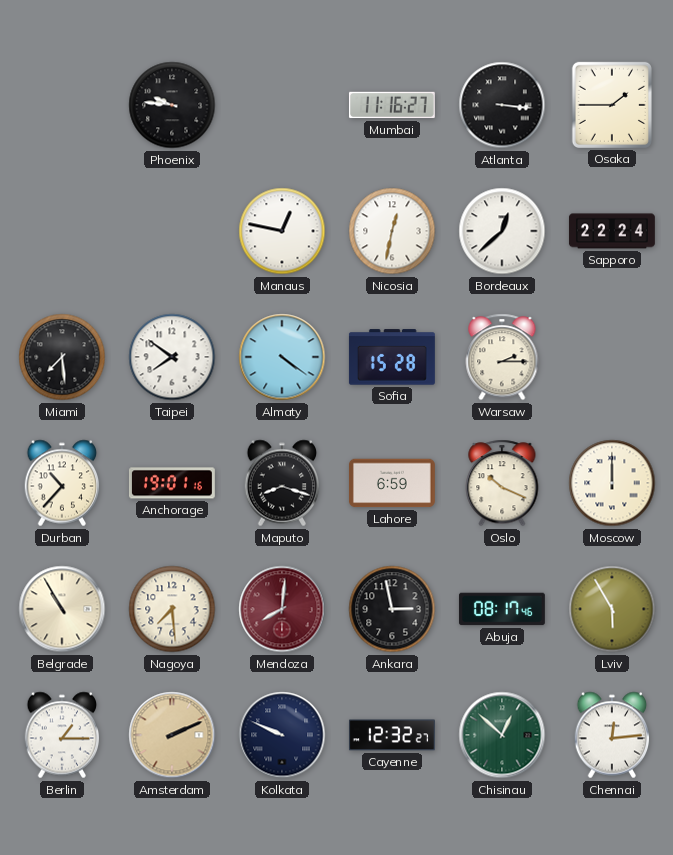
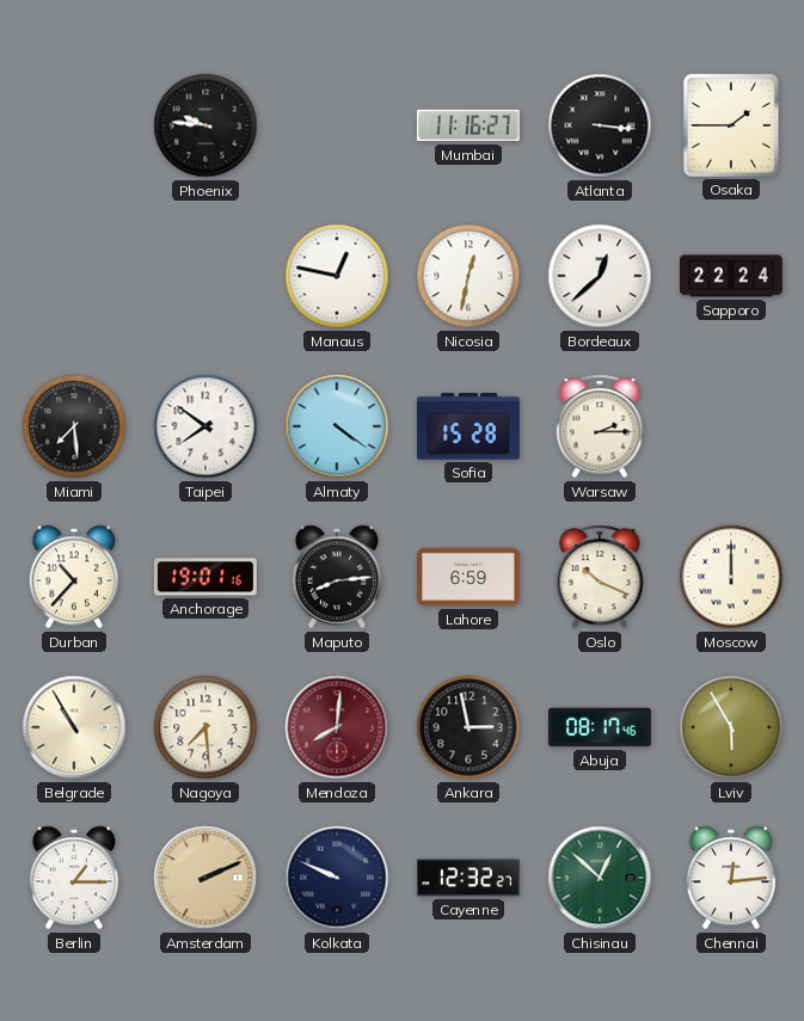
Maputo: 8:18 -> 8:14
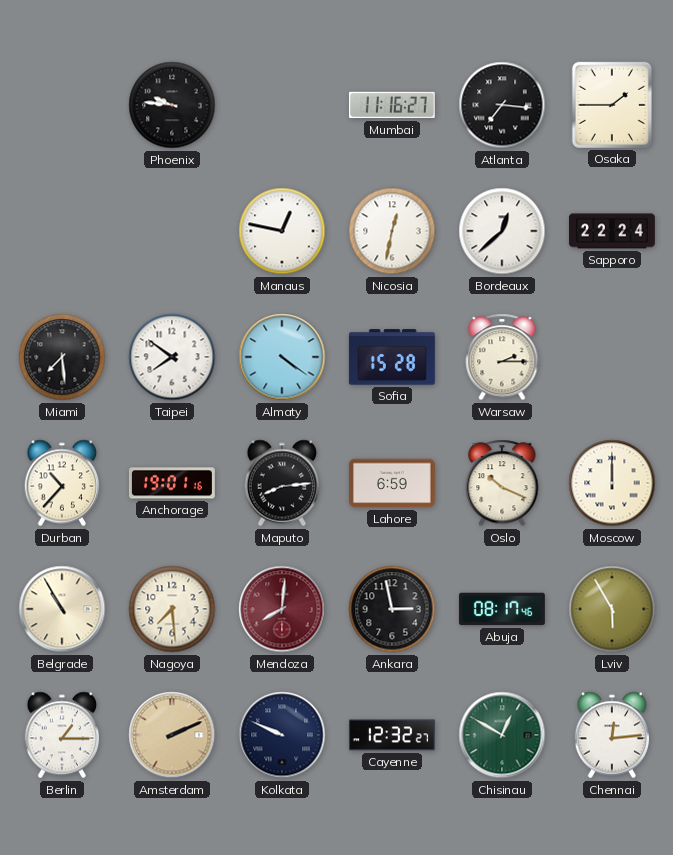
Atlanta: 3:16 -> 7:16
Chisinau: 12:52 -> 12:50
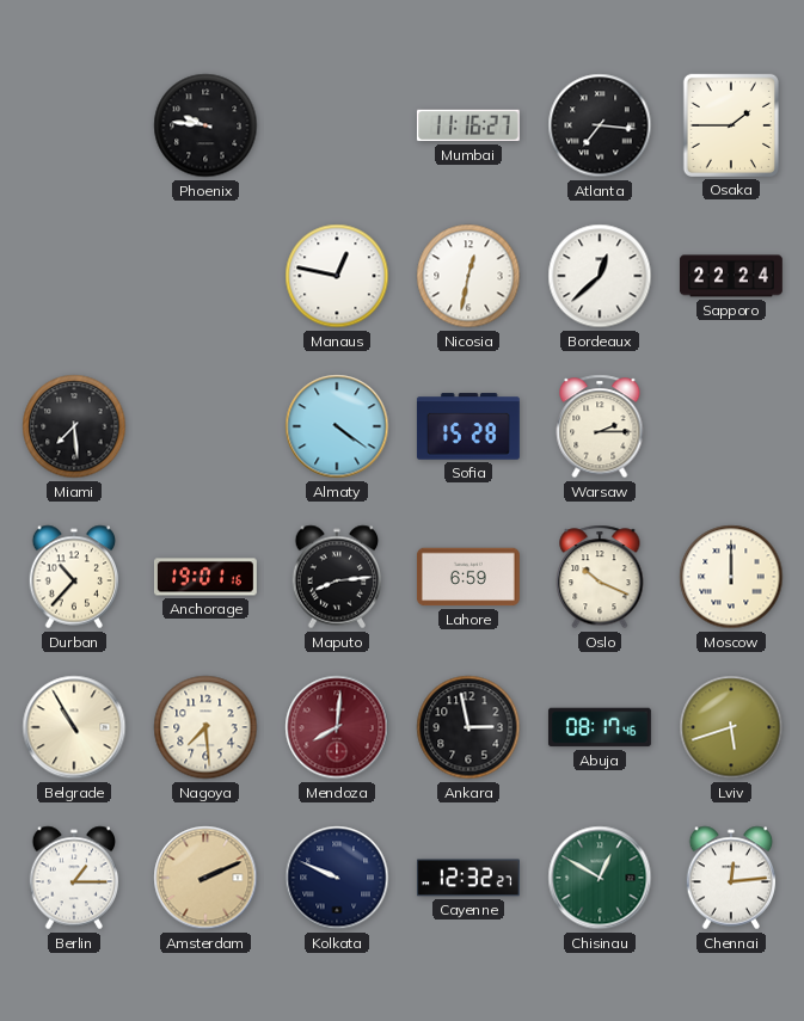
Taipei: 7:51 -> none
Lviv: 5:55 -> 5:42
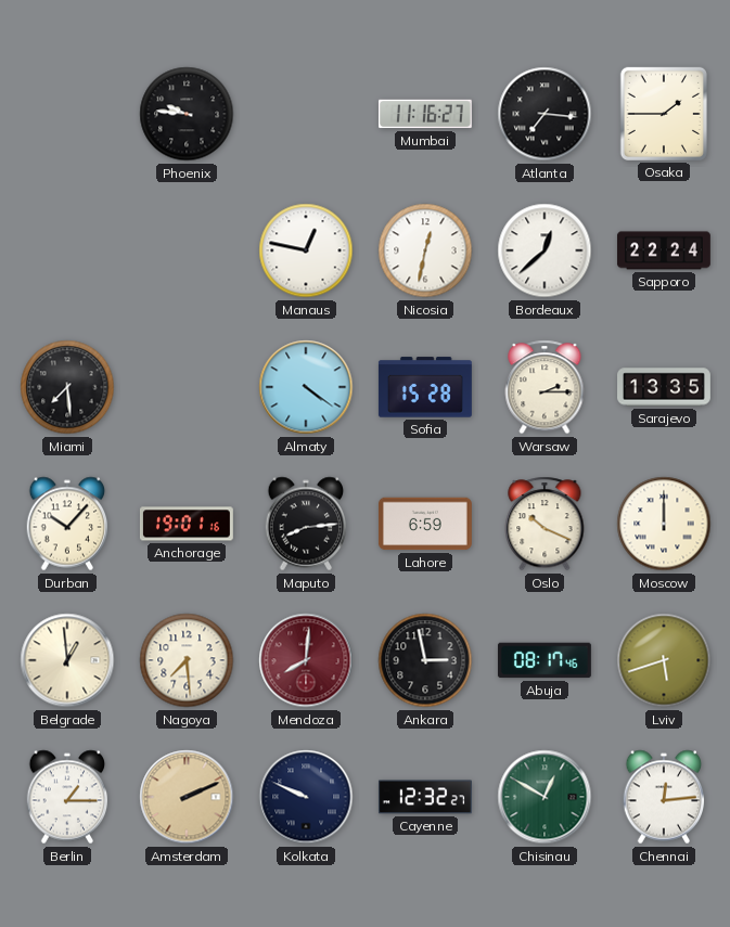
Sarajevo: none -> 13:35
Durban: 10:37 -> 10:07
Belgrade: 10:55 -> 12:59
